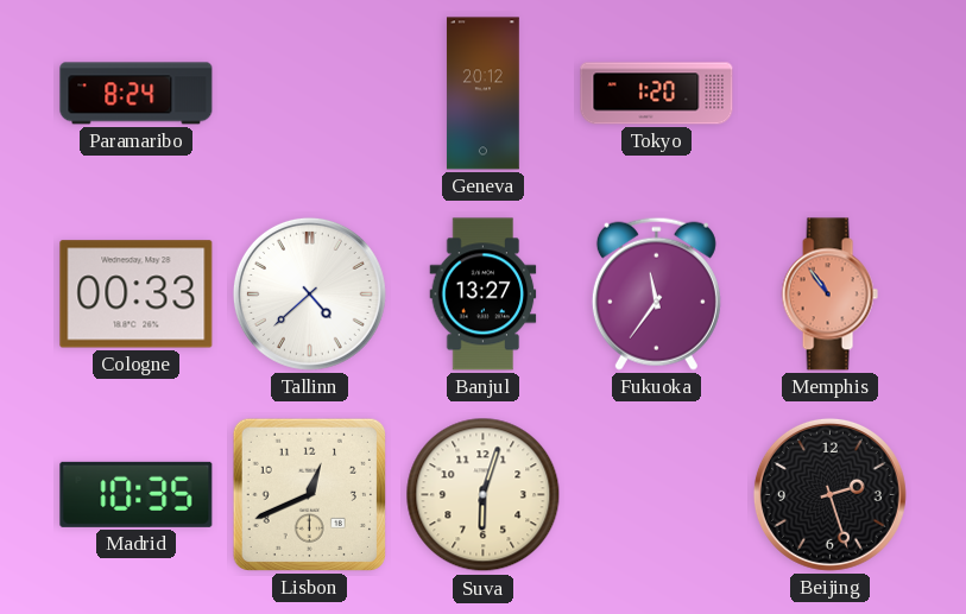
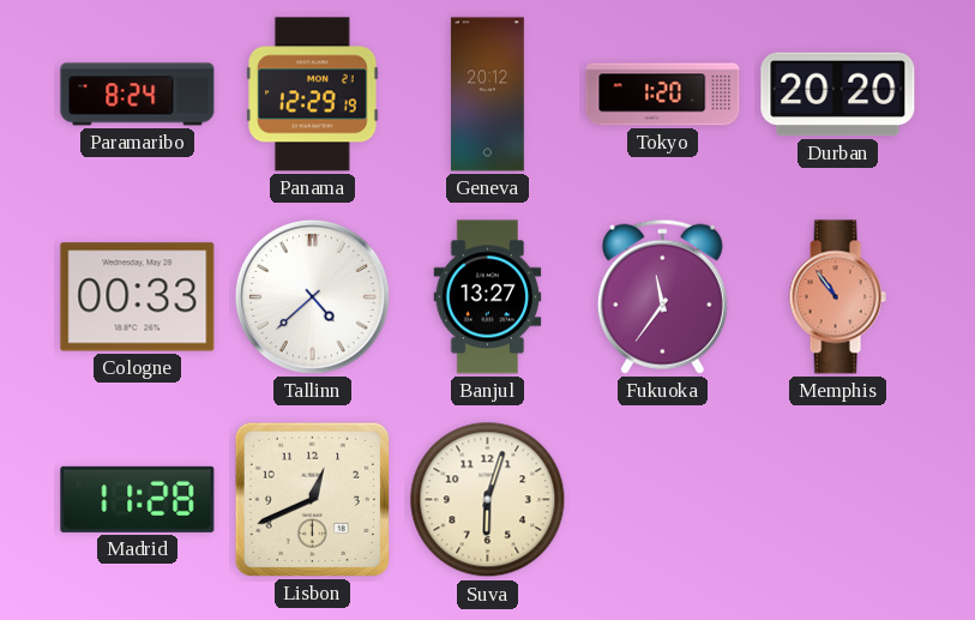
Panama: none -> 12:29
Durban: none -> 20:20
Madrid: 10:35 -> 11:28
Beijing: 2:27 -> none
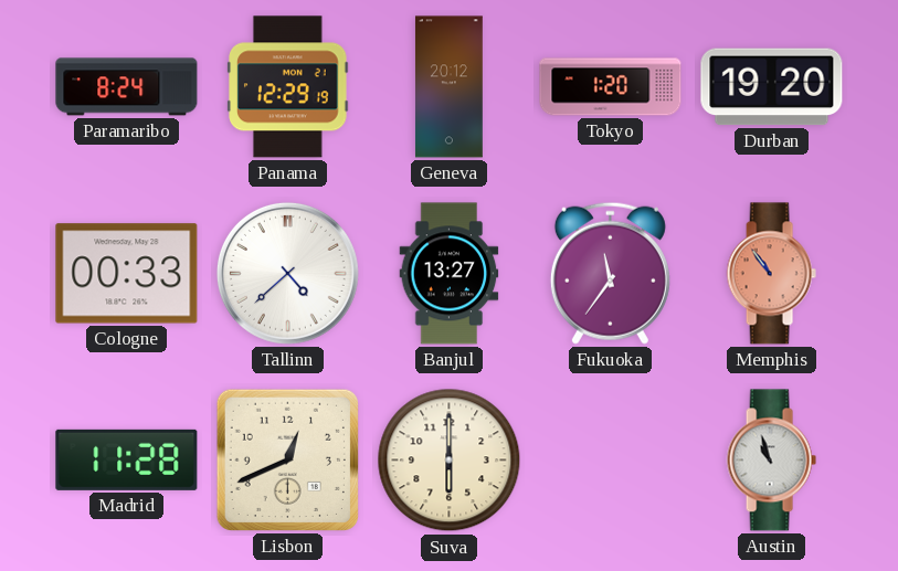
Durban: 20:20 -> 19:20
Suva: 6:03 -> 6:00
Austin: none -> 10:57
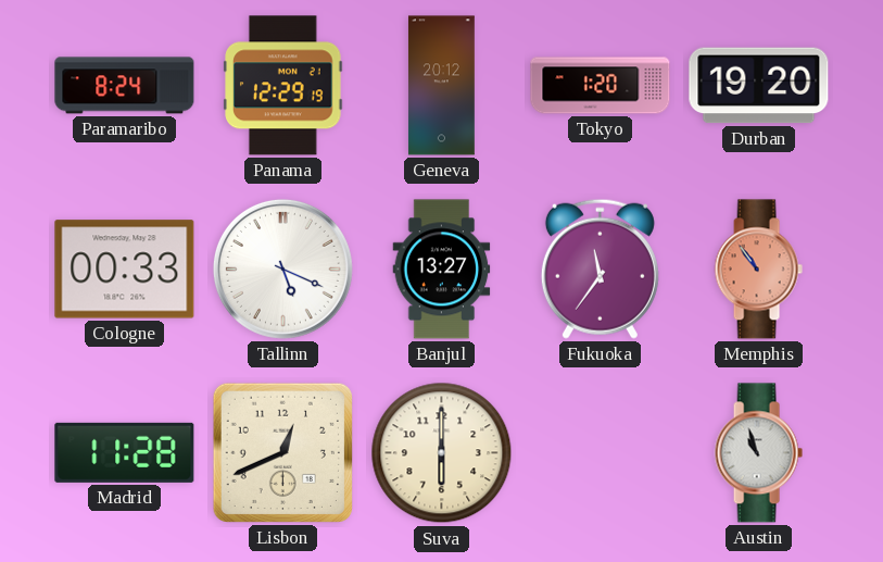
Tallinn: 4:38 -> 5:19
